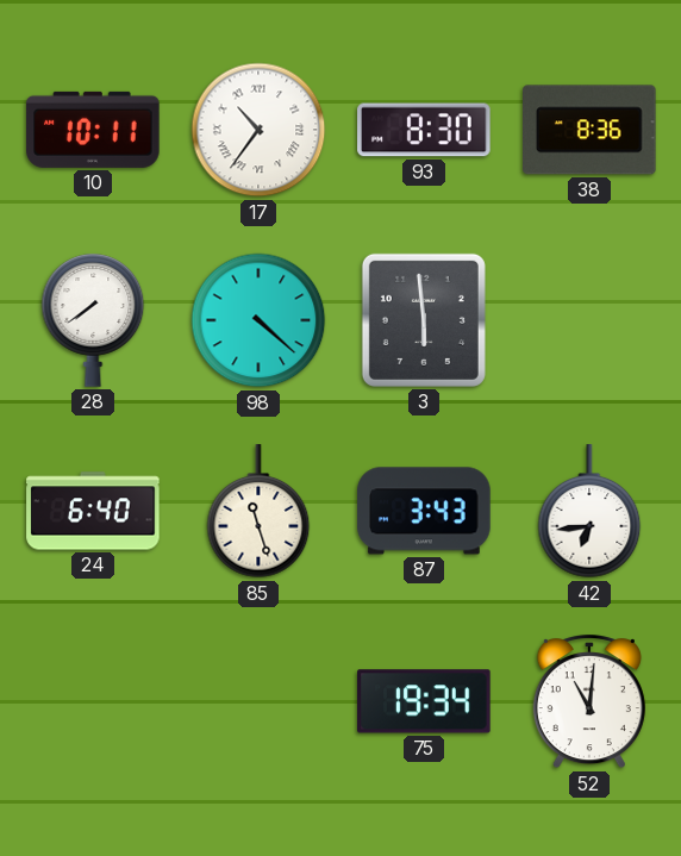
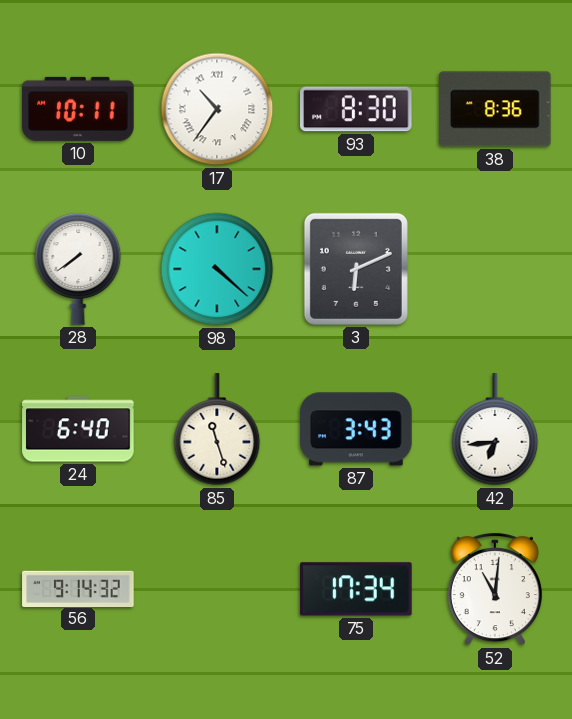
3: 5:59 -> 6:11
56: none -> 9:14
75: 19:34 -> 17:34
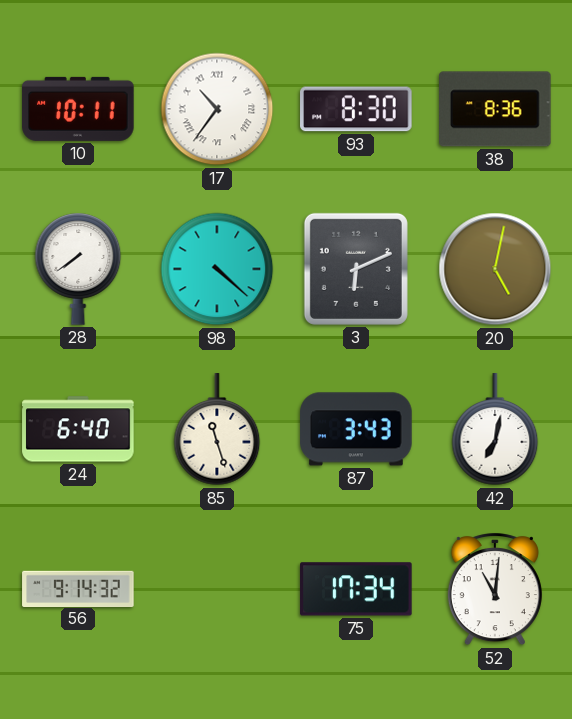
20: none -> 5:02
42: 6:44 -> 7:02
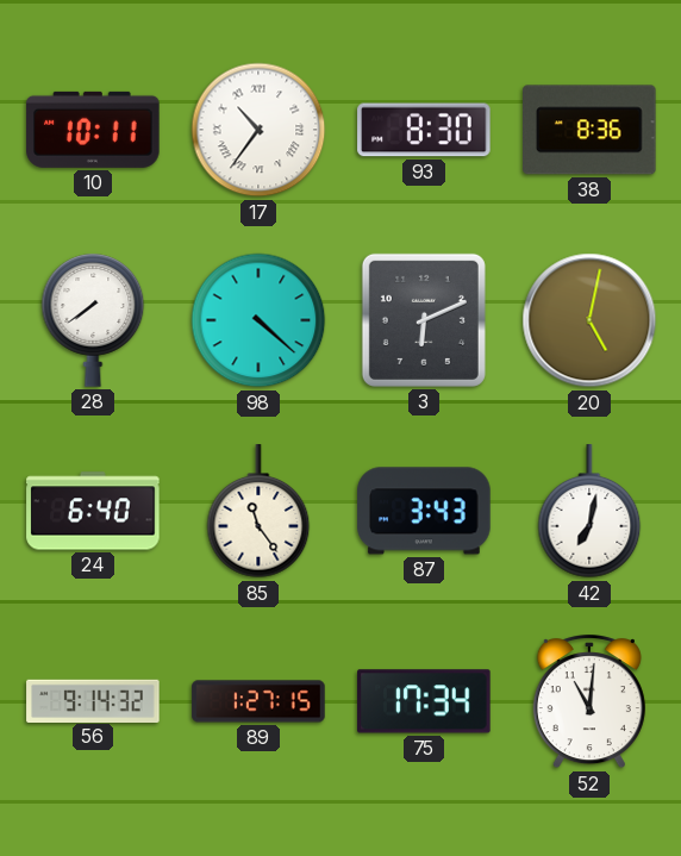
85: 11:27 -> 11:24
89: none -> 1:27
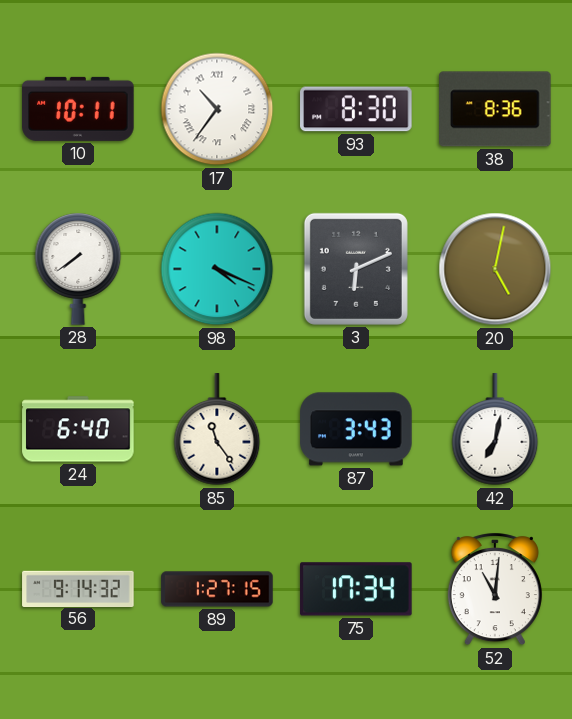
98: 4:22 -> 4:19
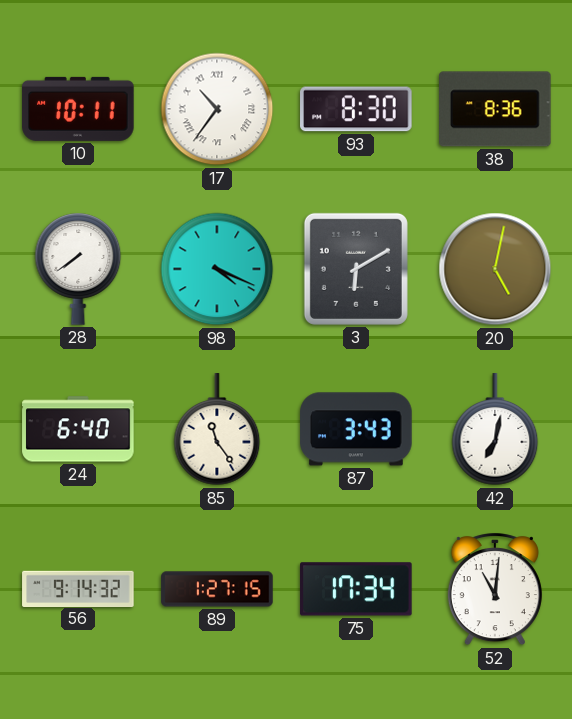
3: 6:11 -> 6:10
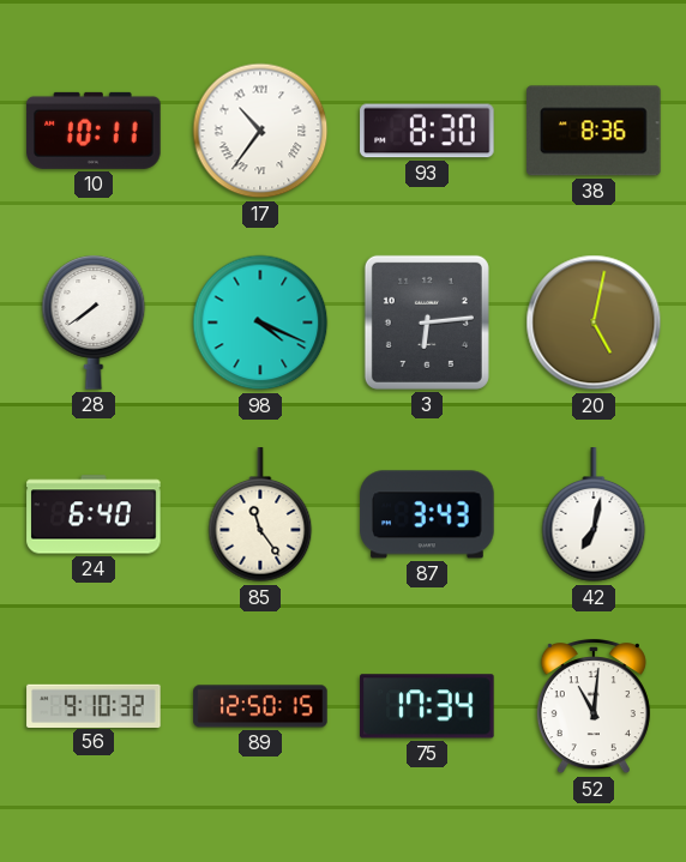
3: 6:10 -> 6:14
56: 9:14 -> 9:10
89: 1:27 -> 12:50
